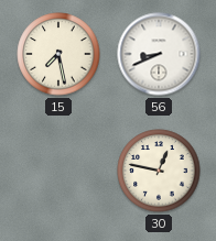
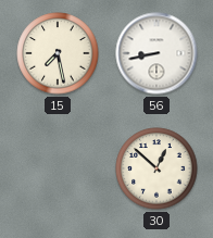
56: 8:41 -> 8:43
30: 12:47 -> 12:52
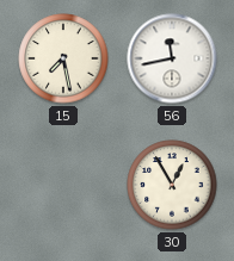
56: 8:43 -> 11:43
30: 12:52 -> 12:55
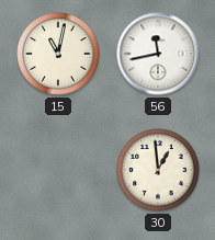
15: 7:28 -> 11:02
30: 12:55 -> 12:59
